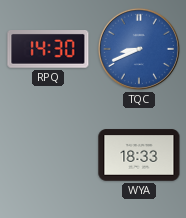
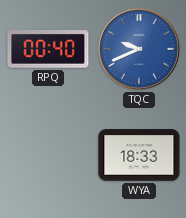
RPQ: 14:30 -> 00:40
TQC: 8:41 -> 9:41
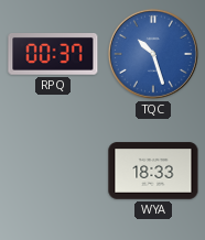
RPQ: 00:40 -> 00:37
TQC: 9:41 -> 10:27
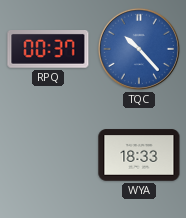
TQC: 10:27 -> 10:23
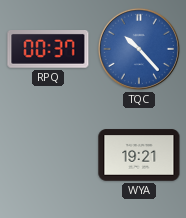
WYA: 18:33 -> 19:21
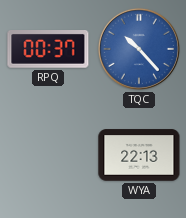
WYA: 19:21 -> 22:13
